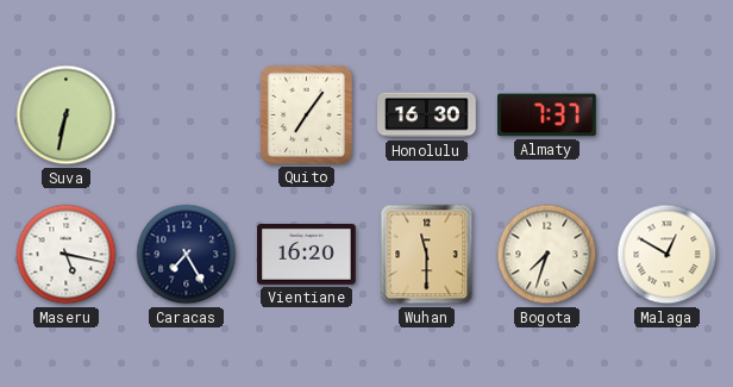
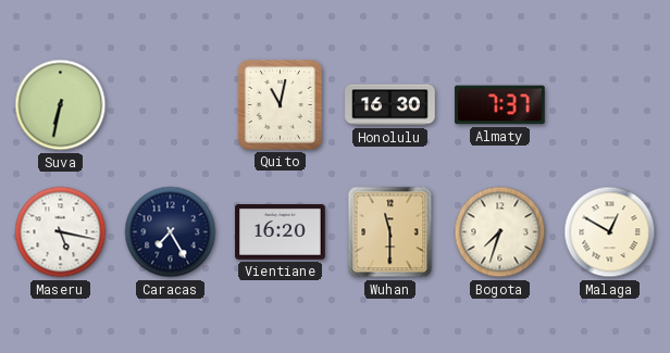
Quito: 7:06 -> 11:02
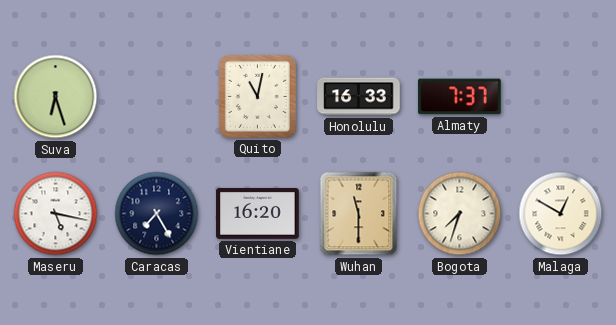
Suva: 6:32 -> 6:27
Honolulu: 16:30 -> 16:33
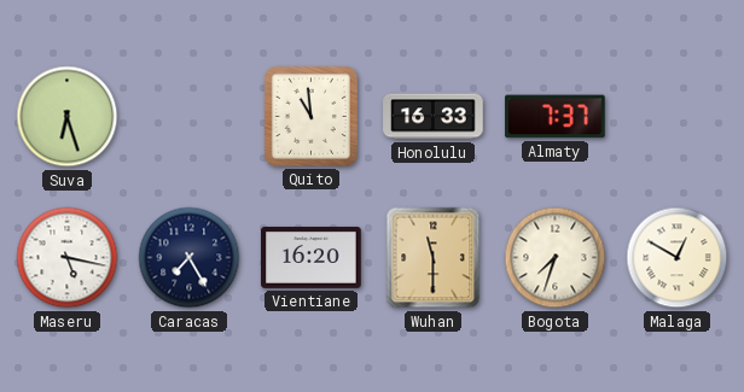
Quito: 11:02 -> 10:59
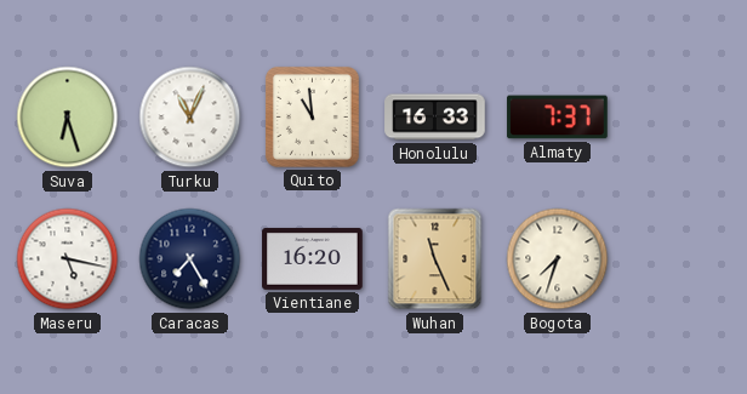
Turku: none -> 11:04
Wuhan: 11:30 -> 11:26
Malaga: 12:50 -> none
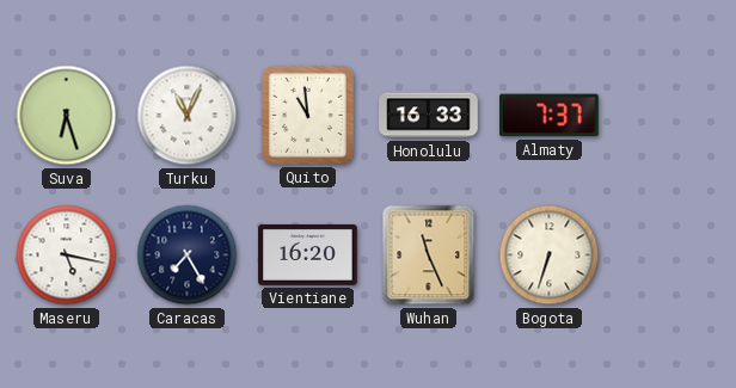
Bogota: 7:33 -> 6:33
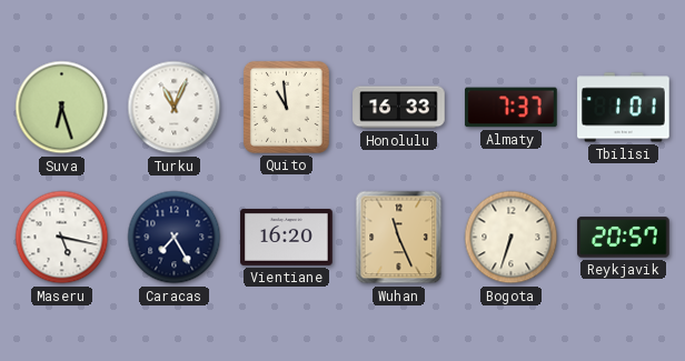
Tbilisi: none -> 1:01
Reykjavik: none -> 20:57
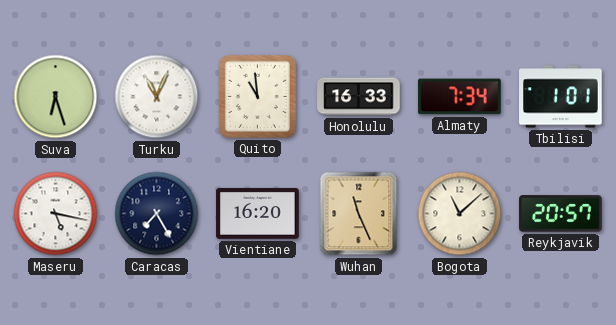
Almaty: 7:37 -> 7:34
Bogota: 6:33 -> 11:08
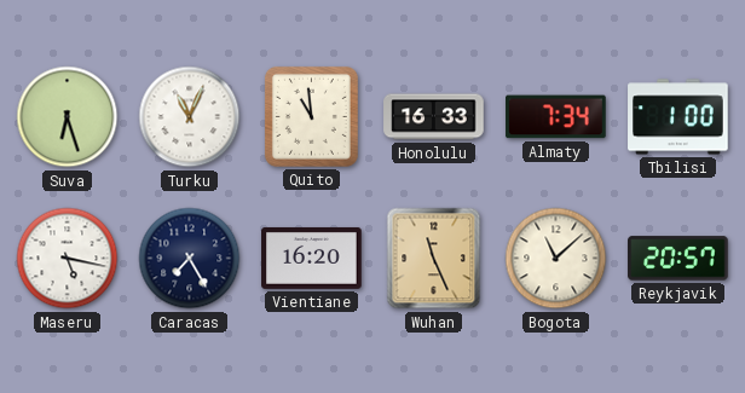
Tbilisi: 1:01 -> 1:00
